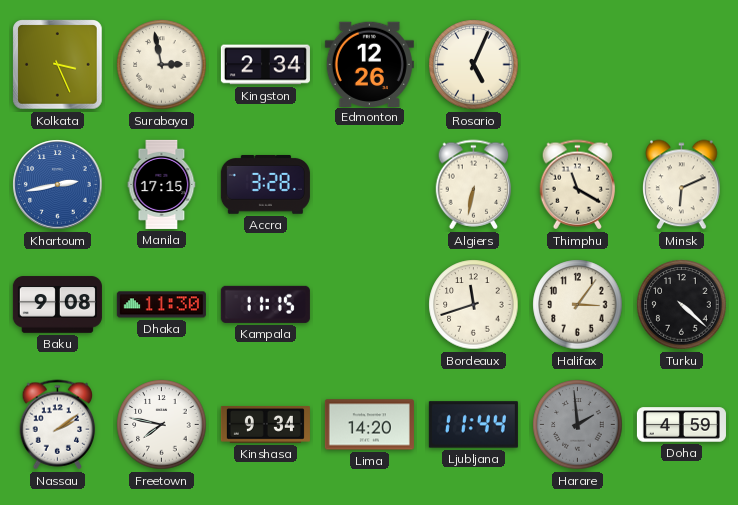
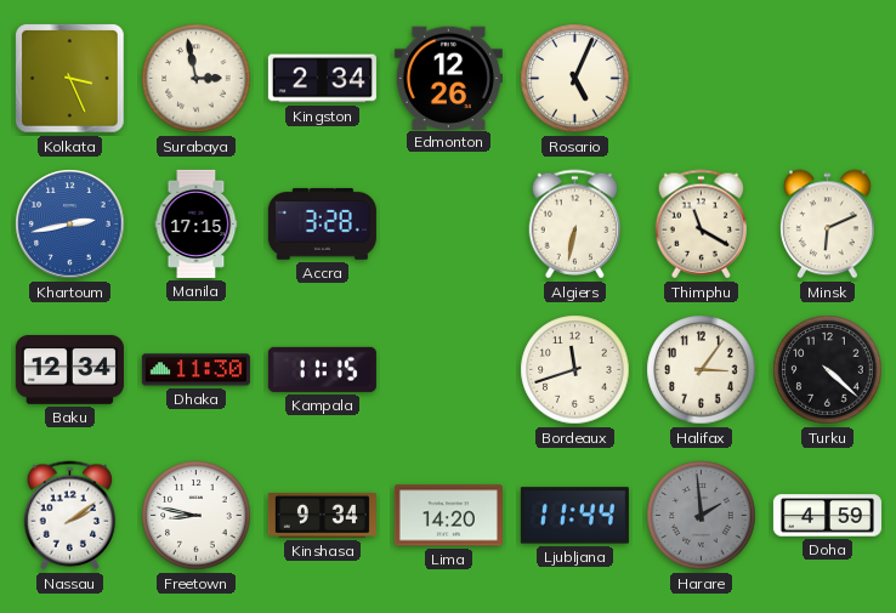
Baku: 9:08 -> 12:34
Freetown: 7:47 -> 8:47
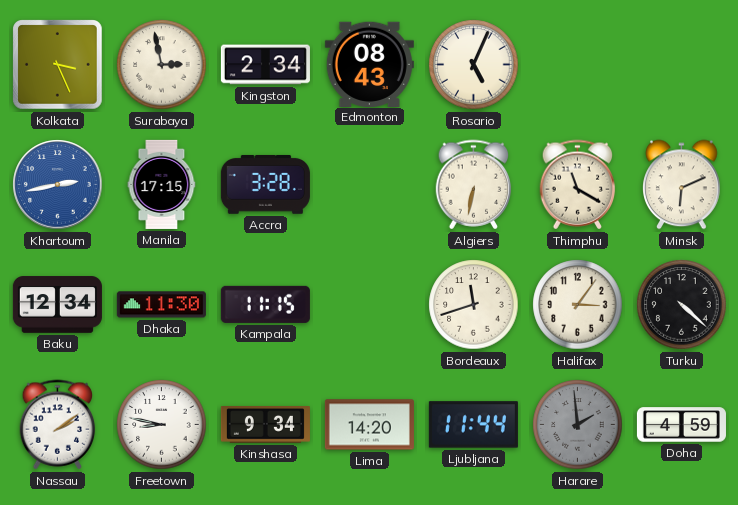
Edmonton: 12:26 -> 08:43
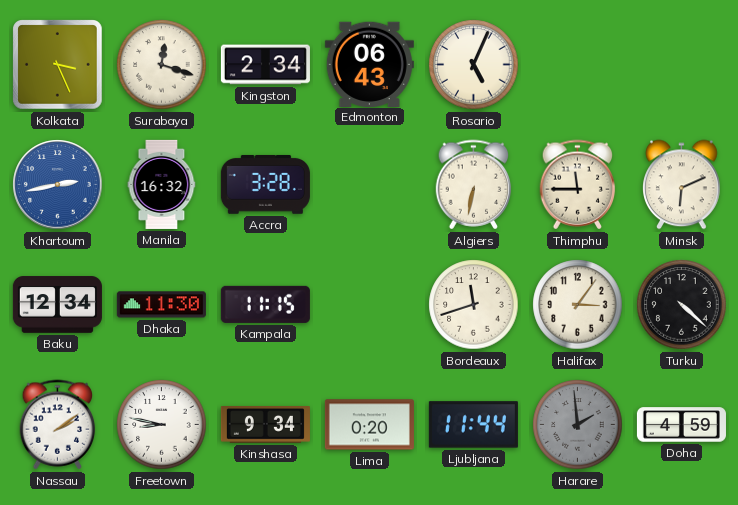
Surabaya: 2:58 -> 12:18
Edmonton: 08:43 -> 06:43
Manila: 17:15 -> 16:32
Thimphu: 11:20 -> 11:45
Lima: 14:20 -> 0:20
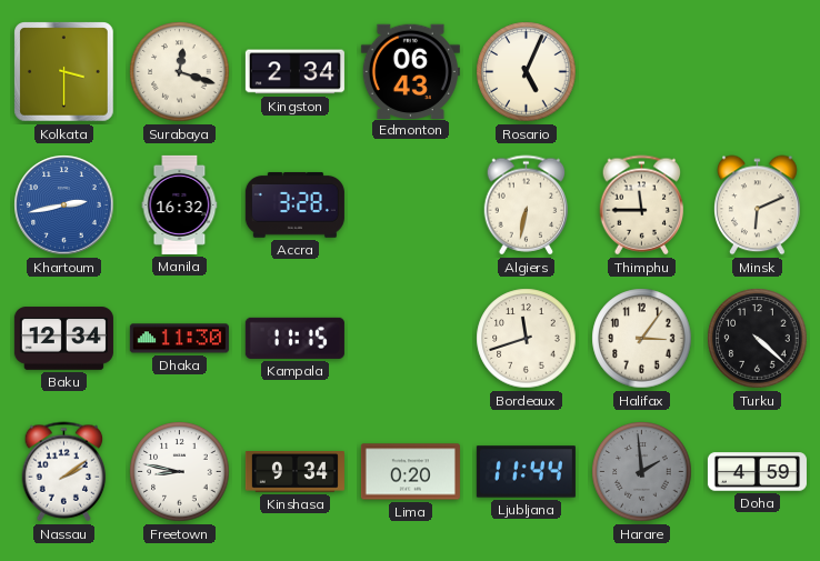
Kolkata: 3:26 -> 3:30
